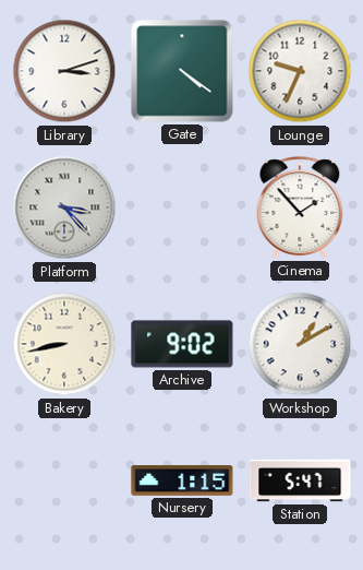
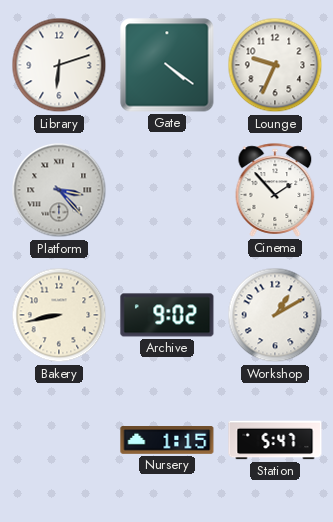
Library: 3:12 -> 6:12
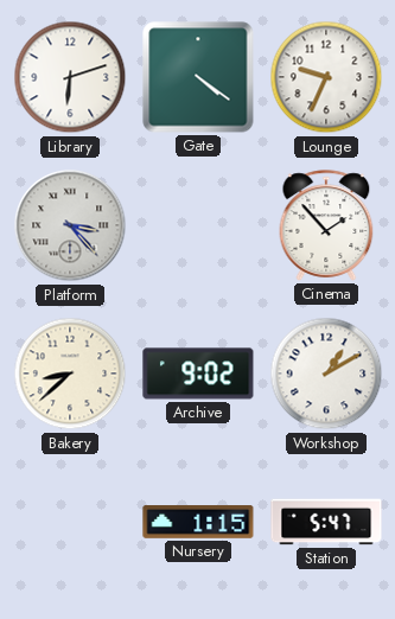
Bakery: 8:43 -> 8:38
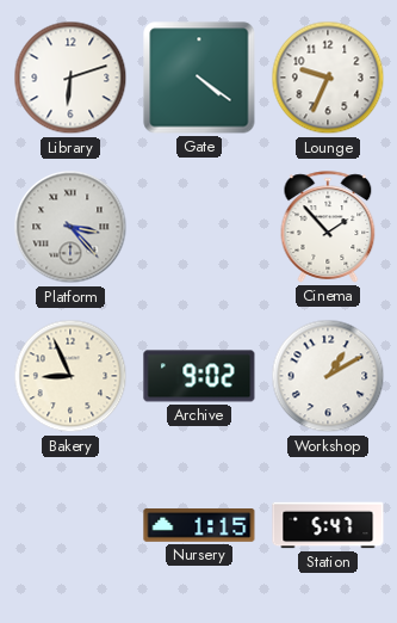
Bakery: 8:38 -> 8:56
